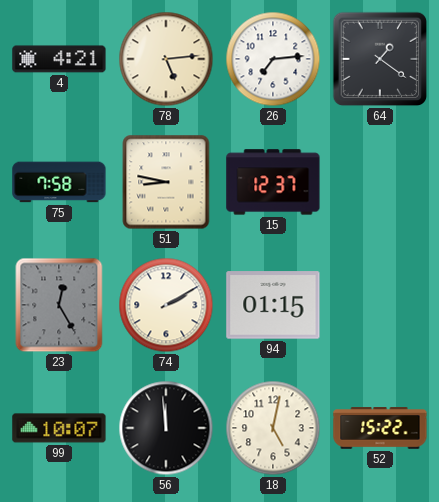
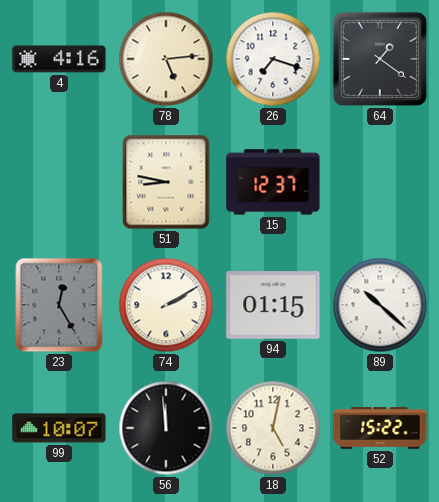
4: 4:21 -> 4:16
26: 7:14 -> 7:18
75: 7:58 -> none
89: none -> 10:22
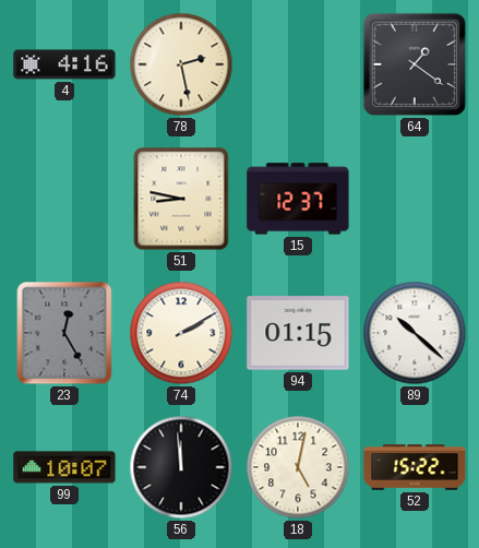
78: 5:14 -> 2:28
26: 7:18 -> none
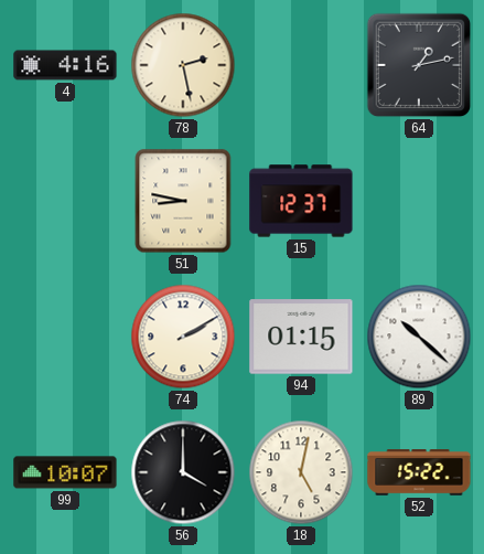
64: 1:21 -> 1:13
23: 12:25 -> none
56: 11:59 -> 4:00
